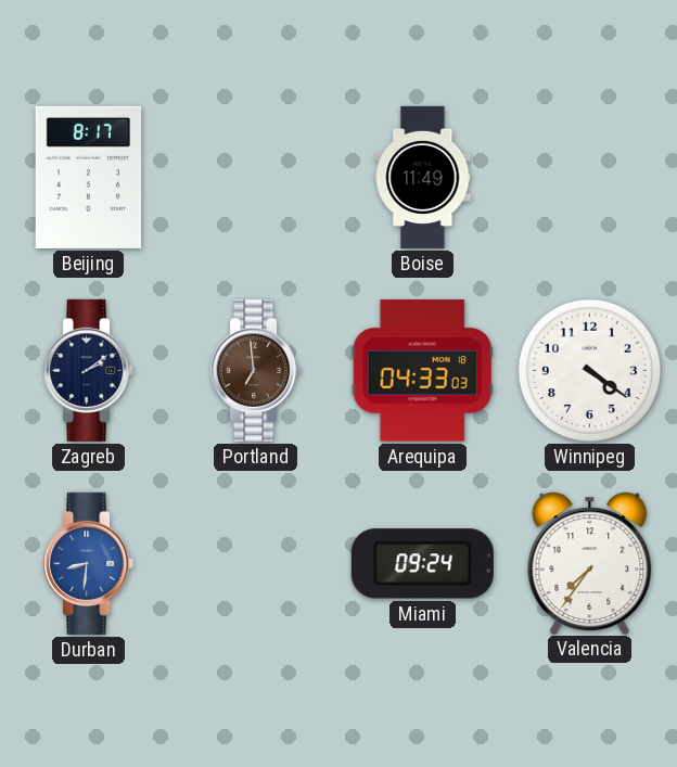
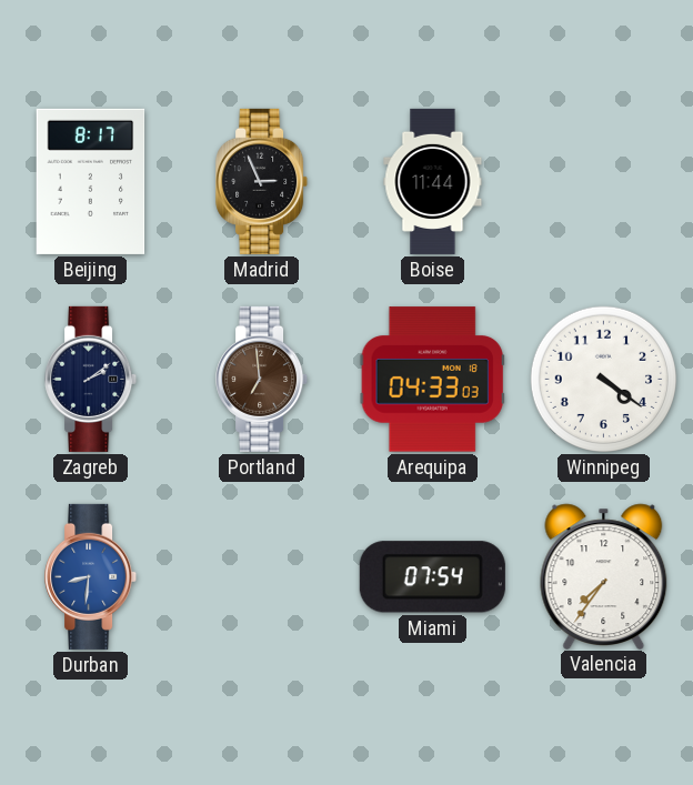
Madrid: none -> 2:56
Boise: 11:49 -> 11:44
Miami: 09:24 -> 07:54
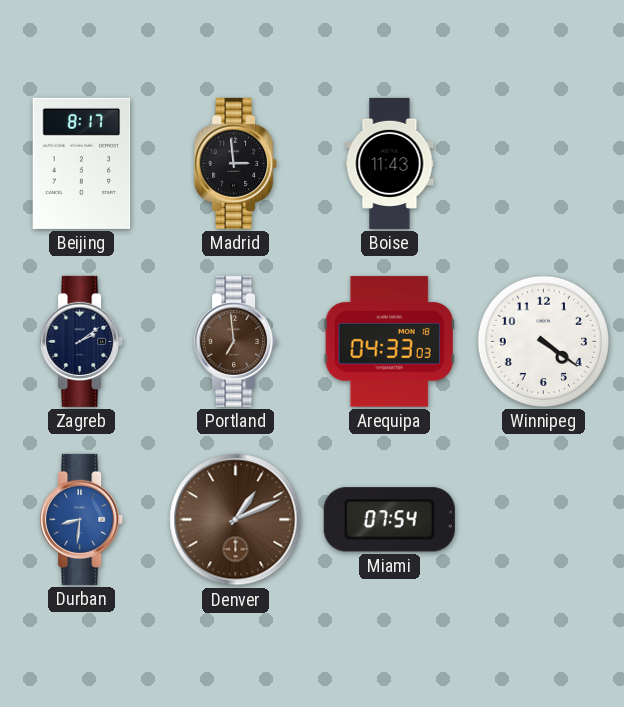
Madrid: 2:56 -> 2:59
Boise: 11:44 -> 11:43
Denver: none -> 1:11
Valencia: 7:36 -> none
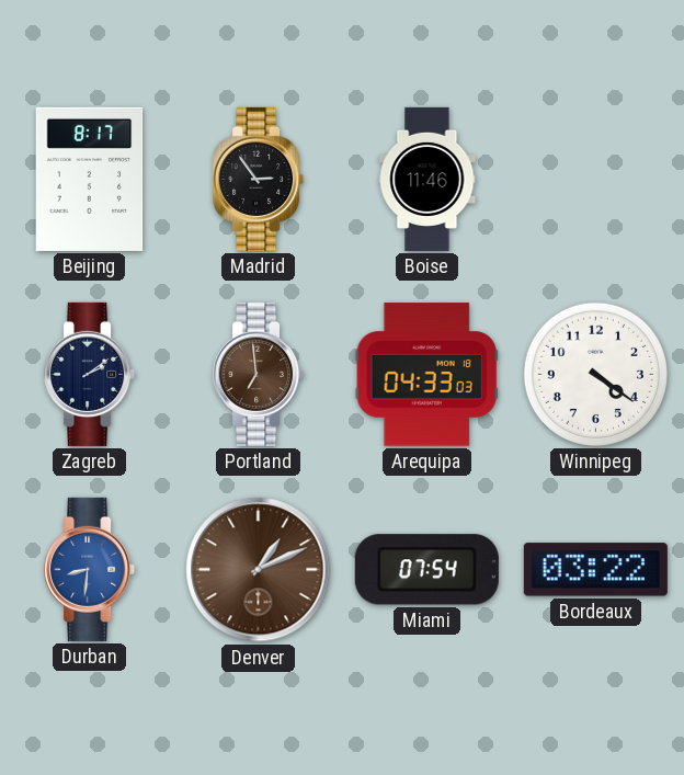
Madrid: 2:59 -> 2:54
Boise: 11:43 -> 11:46
Bordeaux: none -> 03:22
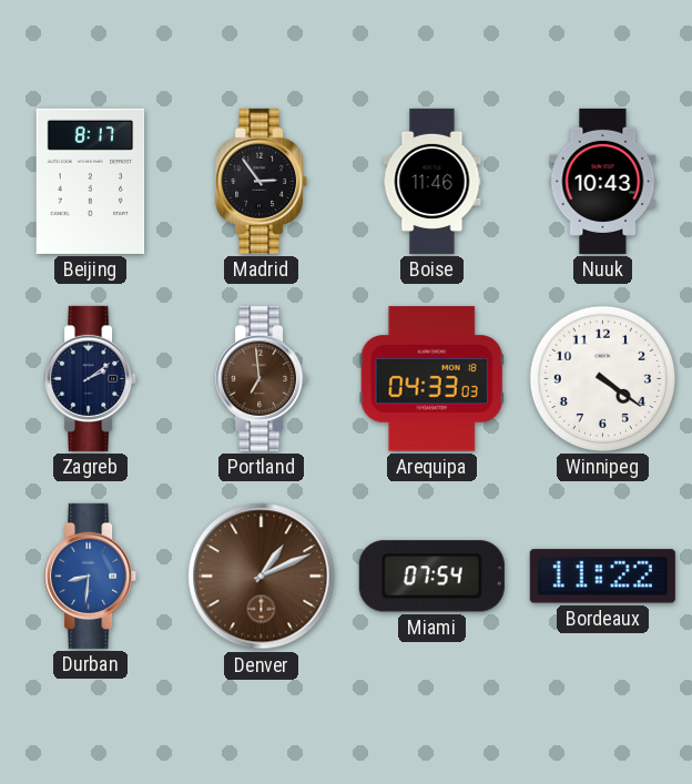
Nuuk: none -> 10:43
Bordeaux: 03:22 -> 11:22
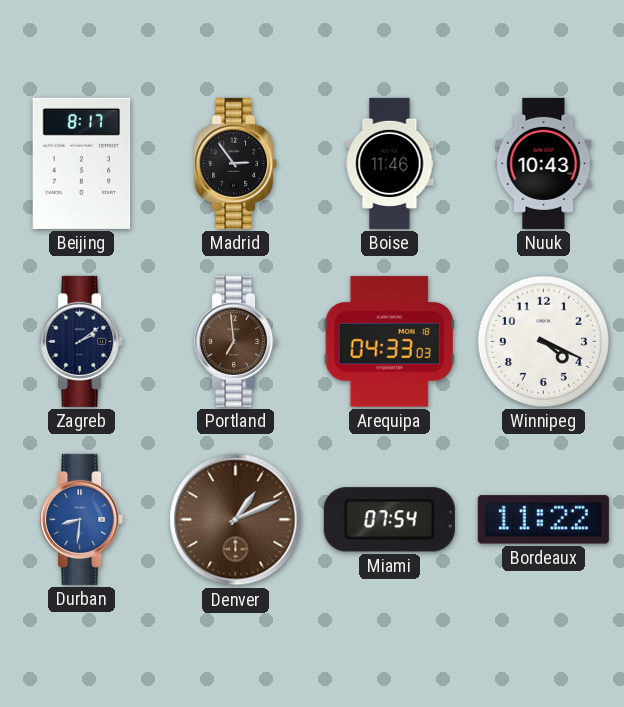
Winnipeg: 4:21 -> 4:19
